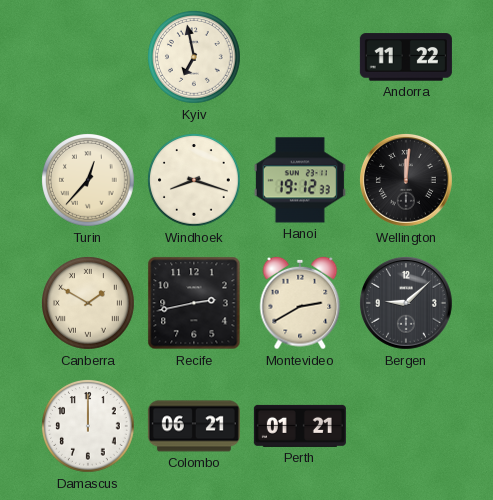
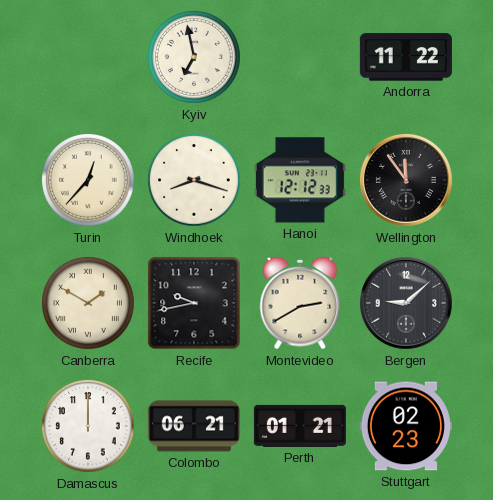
Hanoi: 19:12 -> 12:12
Wellington: 12:01 -> 11:54
Recife: 2:43 -> 9:43
Stuttgart: none -> 02:23
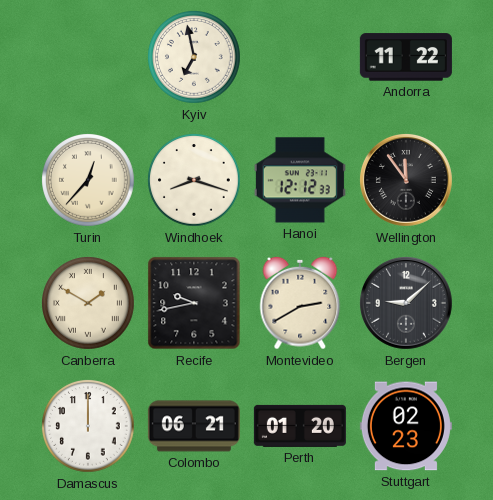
Perth: 01:21 -> 01:20
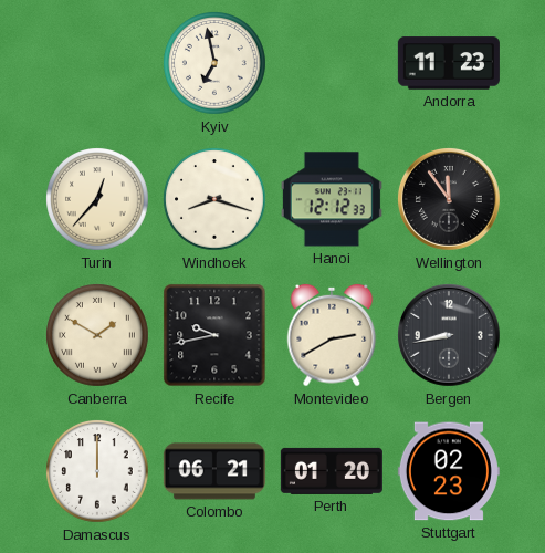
Andorra: 11:22 -> 11:23
Bergen: 9:08 -> 8:43
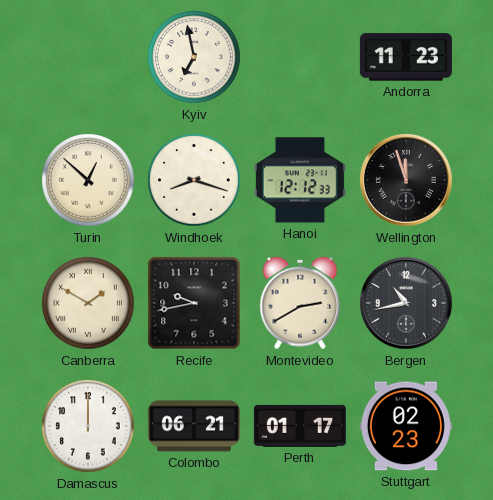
Turin: 12:37 -> 12:52
Wellington: 11:54 -> 11:57
Bergen: 8:43 -> 10:43
Perth: 01:20 -> 01:17
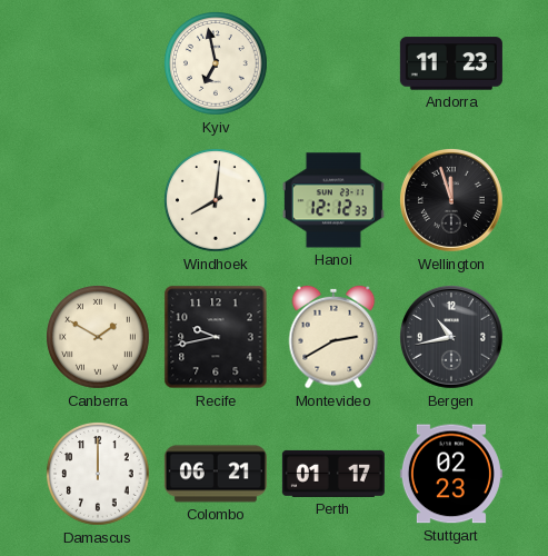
Turin: 12:52 -> none
Windhoek: 8:18 -> 8:01
